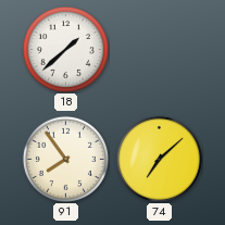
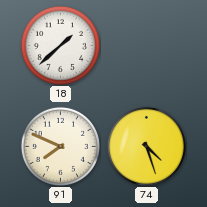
91: 7:54 -> 7:49
74: 7:08 -> 4:27
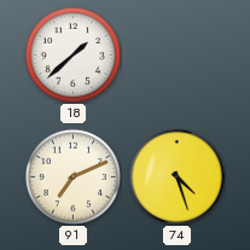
91: 7:49 -> 7:11
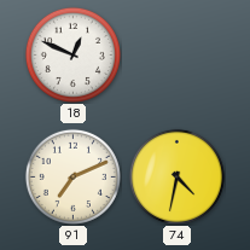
18: 1:38 -> 12:49
74: 4:27 -> 4:32
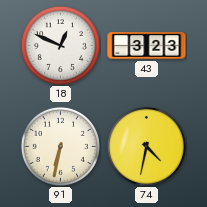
43: none -> 3:23
91: 7:11 -> 6:32
